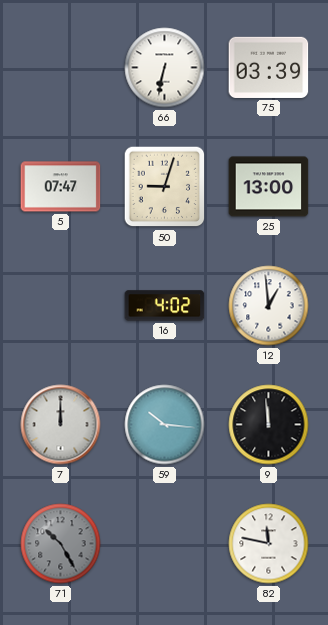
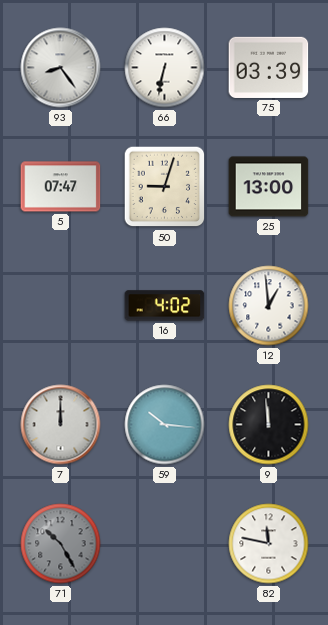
93: none -> 8:24
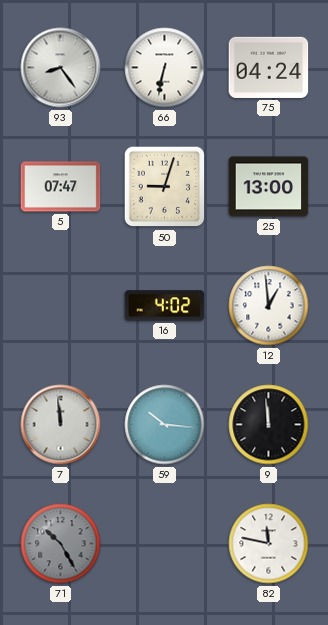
75: 03:39 -> 04:24
7: 12:00 -> 11:59
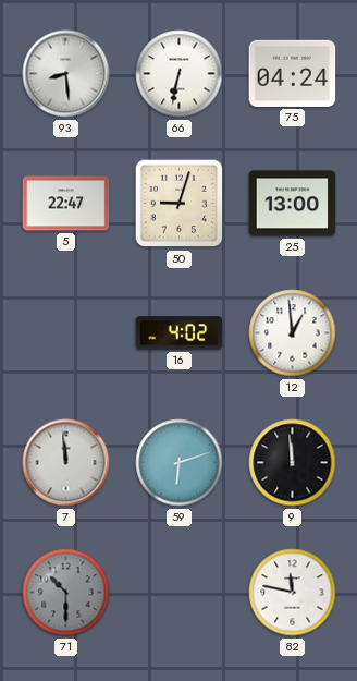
93: 8:24 -> 8:29
5: 07:47 -> 22:47
59: 10:16 -> 6:12
71: 10:25 -> 10:30
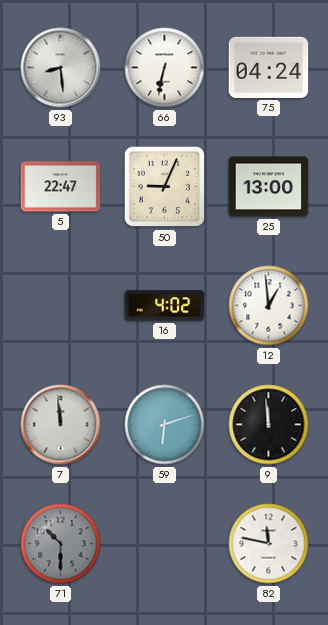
50: 9:03 -> 9:04
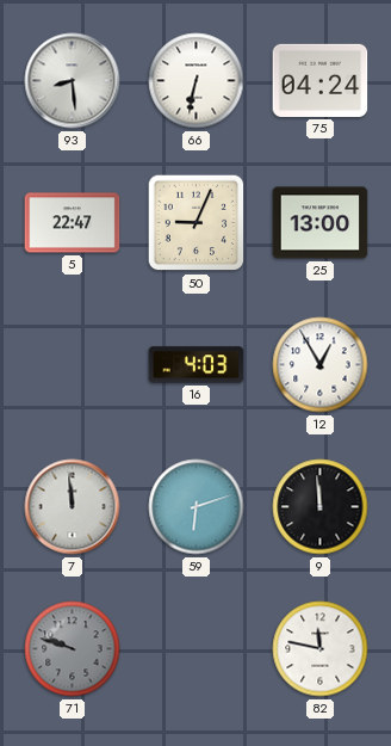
16: 4:02 -> 4:03
12: 12:59 -> 12:55
71: 10:30 -> 9:48
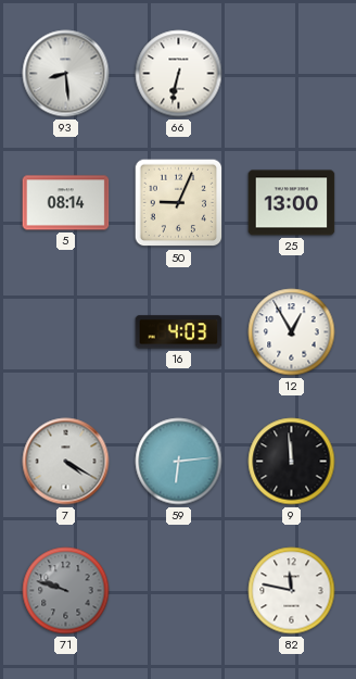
75: 04:24 -> none
5: 22:47 -> 08:14
7: 11:59 -> 4:20
59: 6:12 -> 6:14
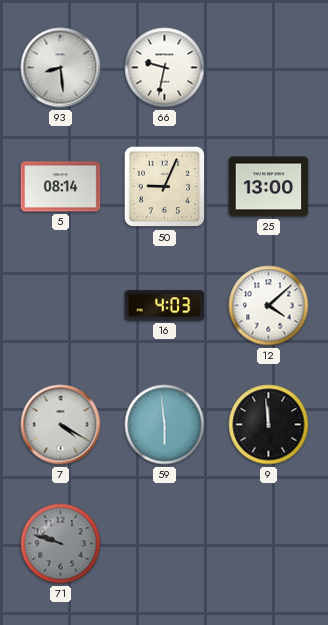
66: 6:32 -> 9:32
12: 12:55 -> 4:08
59: 6:14 -> 5:59
82: 11:47 -> none
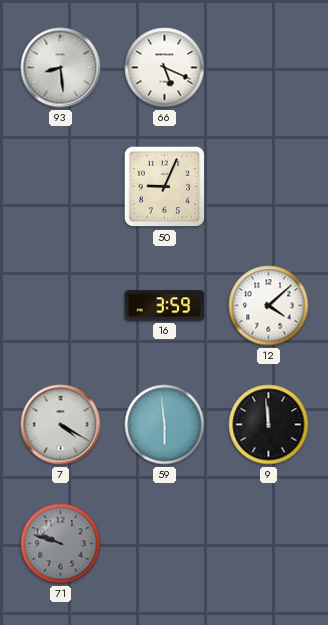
66: 9:32 -> 5:19
5: 08:14 -> none
25: 13:00 -> none
16: 4:03 -> 3:59
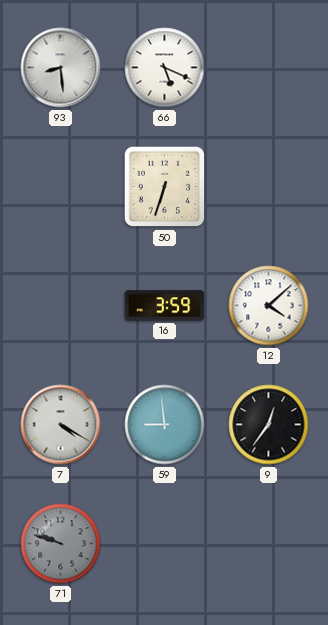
50: 9:04 -> 6:33
59: 5:59 -> 8:59
9: 11:59 -> 12:36
